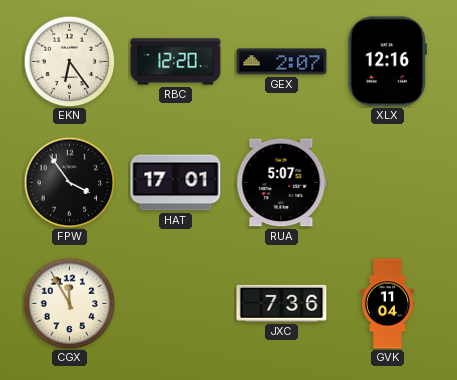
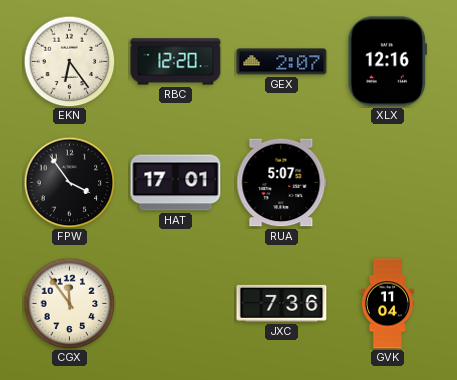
CGX: 11:55 -> 11:54
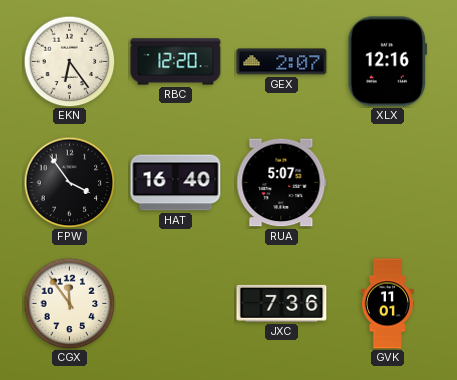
HAT: 17:01 -> 16:40
GVK: 11:04 -> 11:01
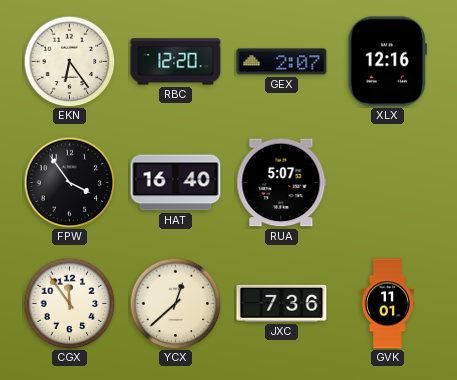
YCX: none -> 12:38
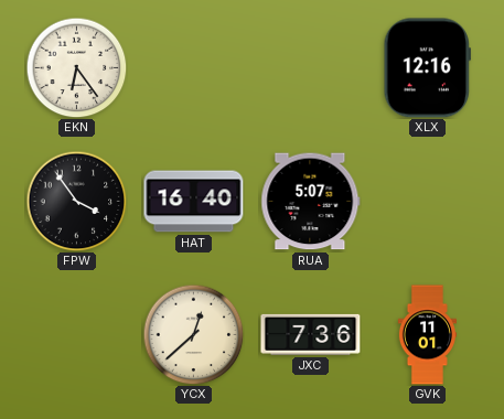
RBC: 12:20 -> none
GEX: 2:07 -> none
CGX: 11:54 -> none
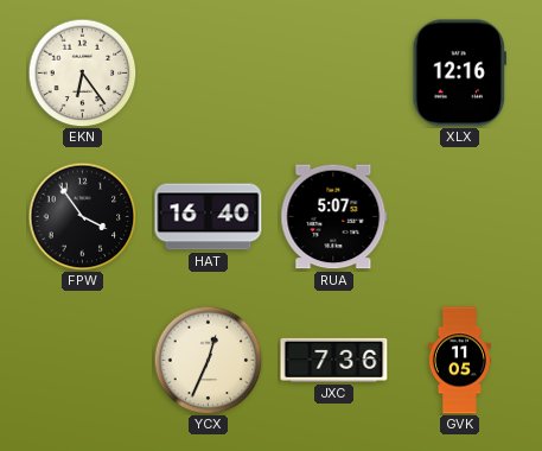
YCX: 12:38 -> 12:34
GVK: 11:01 -> 11:05
